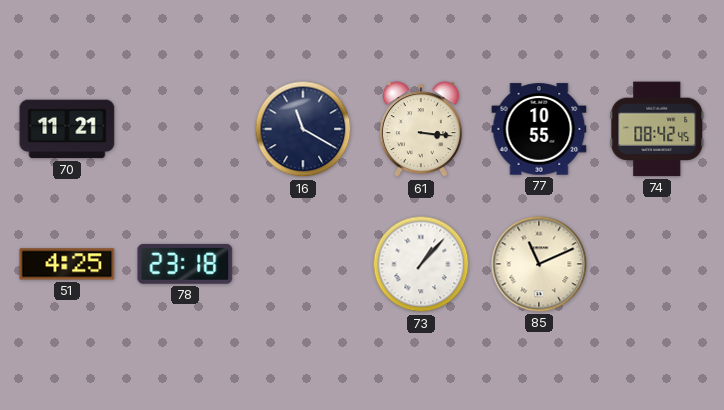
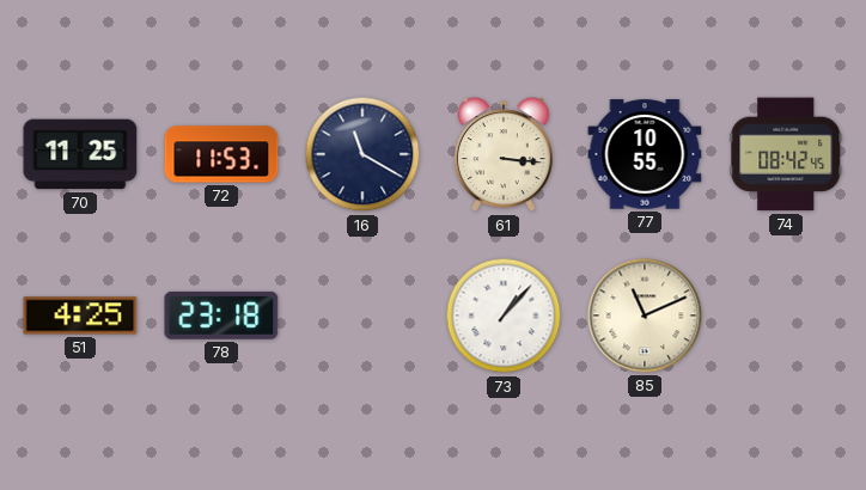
70: 11:21 -> 11:25
72: none -> 11:53
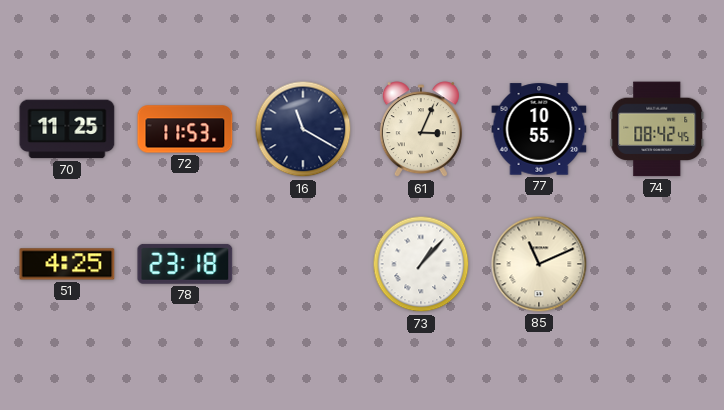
61: 3:16 -> 3:04
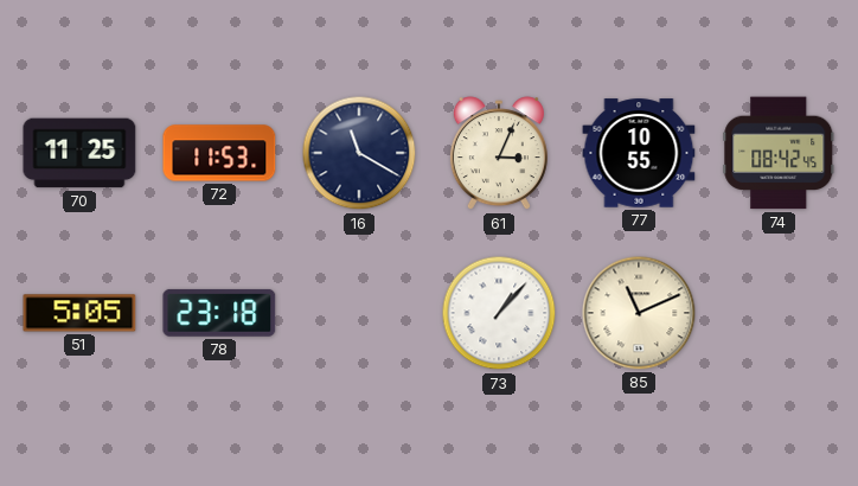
51: 4:25 -> 5:05
